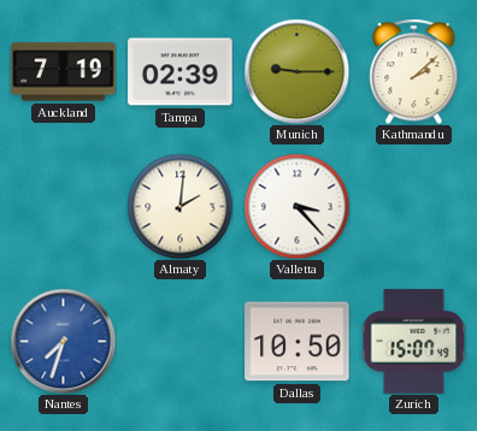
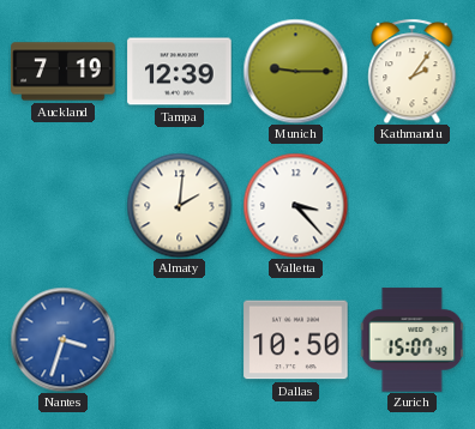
Tampa: 02:39 -> 12:39
Kathmandu: 2:08 -> 2:06
Nantes: 7:33 -> 3:33
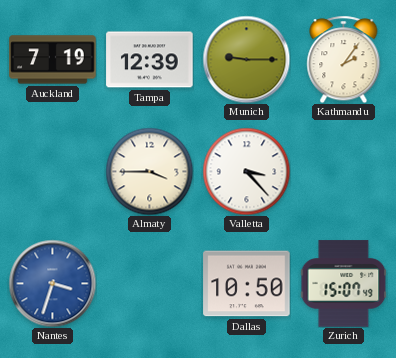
Almaty: 2:01 -> 3:45
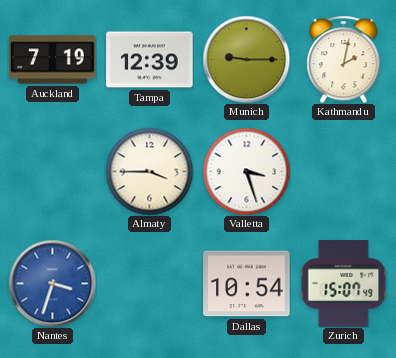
Kathmandu: 2:06 -> 2:02
Valletta: 3:23 -> 3:27
Dallas: 10:50 -> 10:54
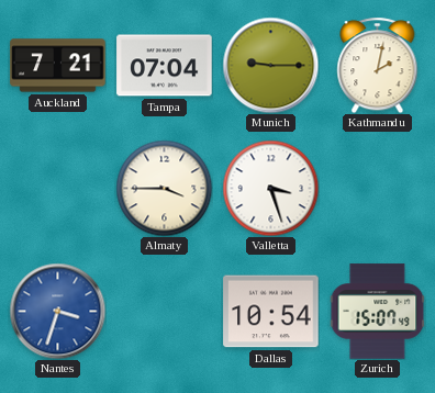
Auckland: 7:19 -> 7:21
Tampa: 12:39 -> 07:04
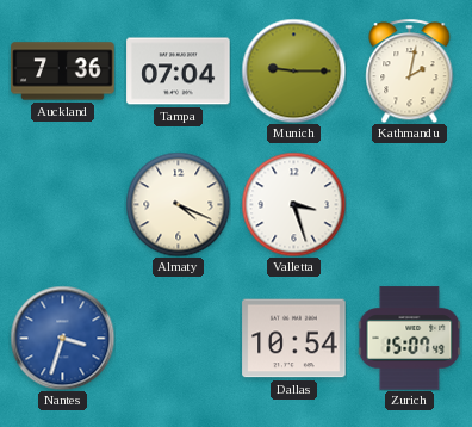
Auckland: 7:21 -> 7:36
Almaty: 3:45 -> 4:19
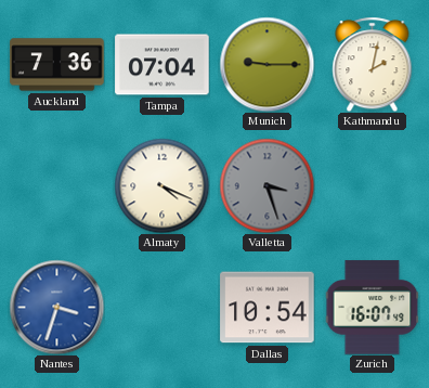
Valletta dial: white -> grey
Zurich: 15:07 -> 16:07
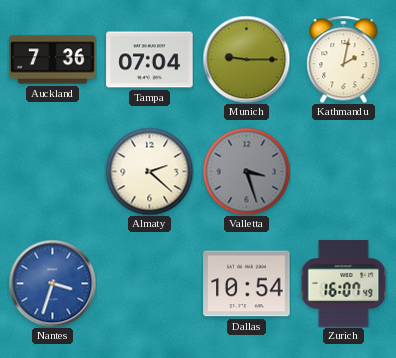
Almaty: 4:19 -> 2:22
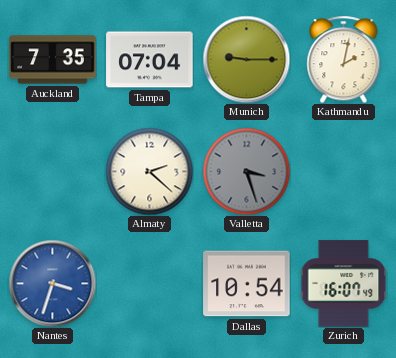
Auckland: 7:36 -> 7:35
